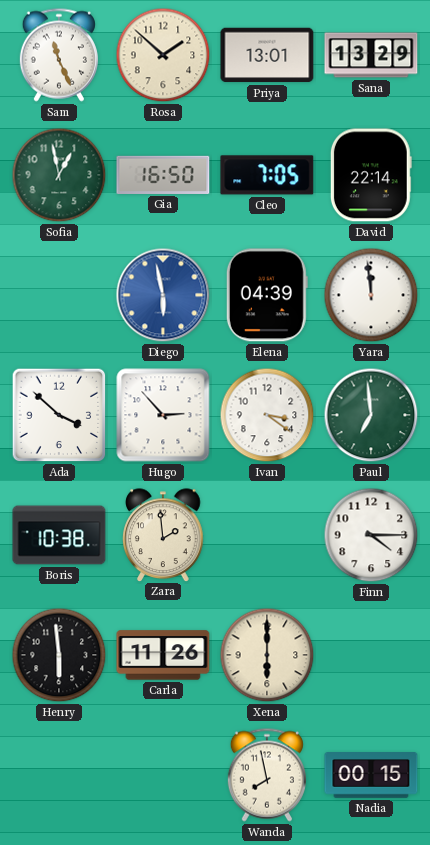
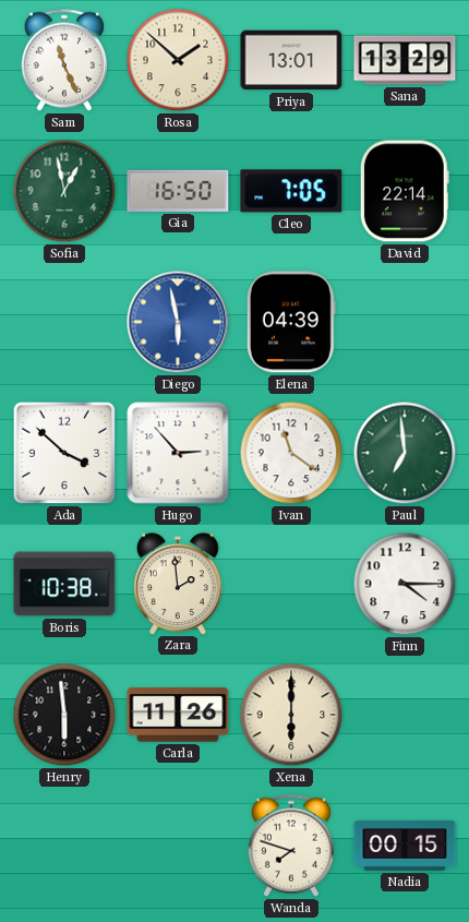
Yara: 11:59 -> none
Ivan: 3:21 -> 11:21
Wanda: 7:58 -> 7:48
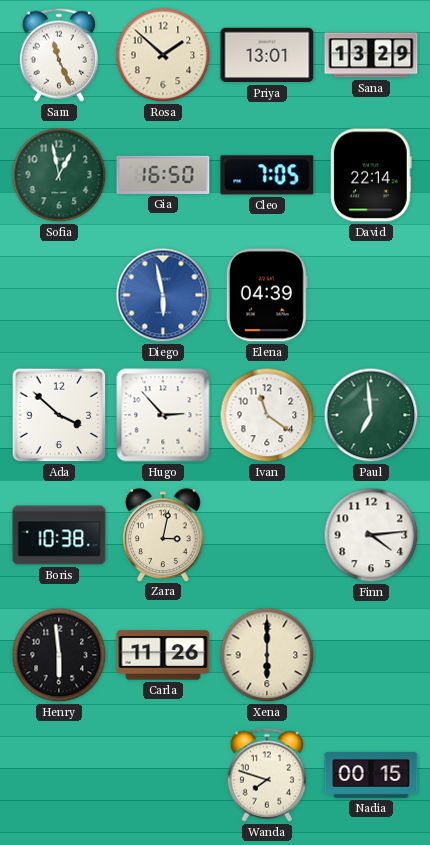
Zara: 1:59 -> 3:02
Finn: 4:15 -> 4:14
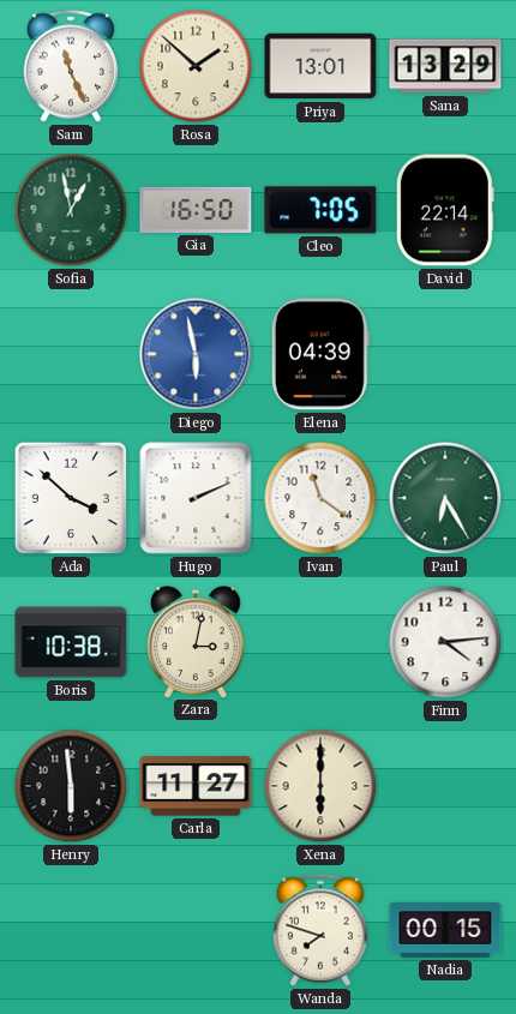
Hugo: 2:53 -> 2:11
Paul: 6:59 -> 6:25
Carla: 11:26 -> 11:27
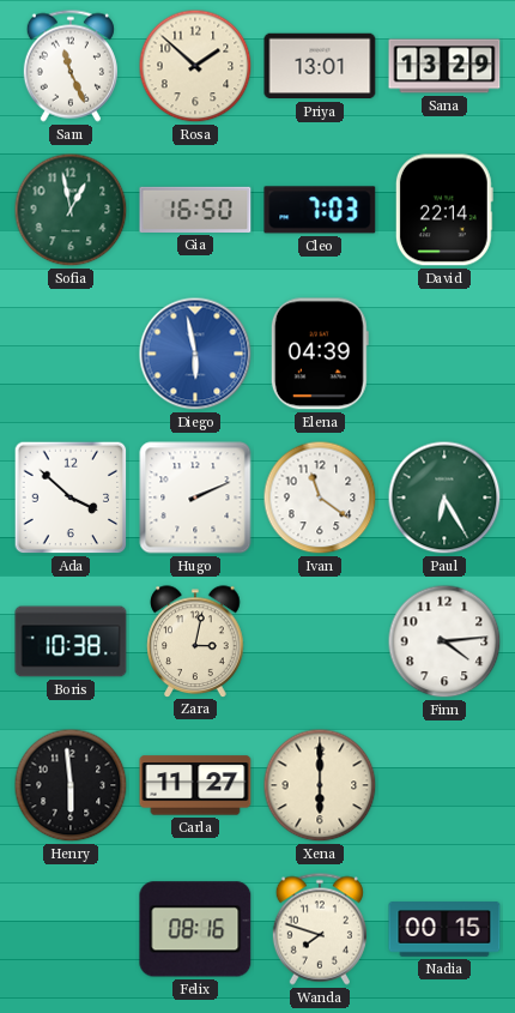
Cleo: 7:05 -> 7:03
Felix: none -> 08:16
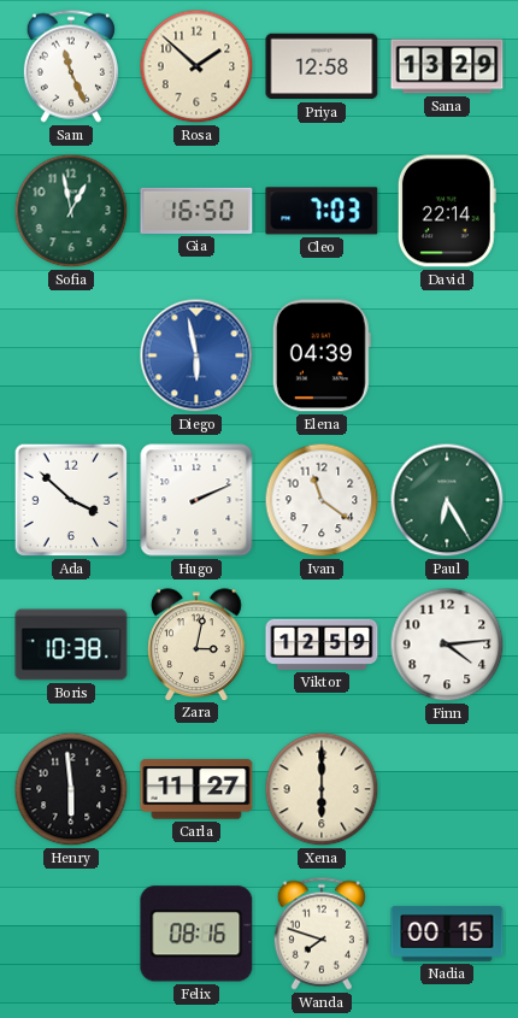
Priya: 13:01 -> 12:58
Viktor: none -> 12:59
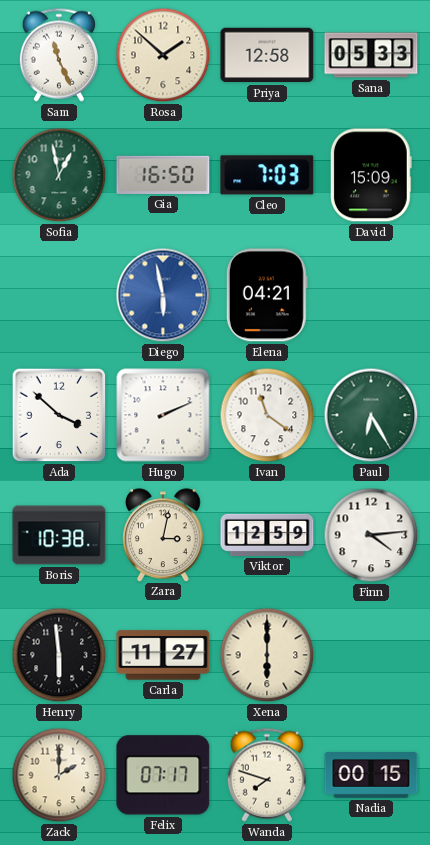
Sana: 13:29 -> 05:33
David: 22:14 -> 15:09
Elena: 04:39 -> 04:21
Zack: none -> 2:00
Felix: 08:16 -> 07:17
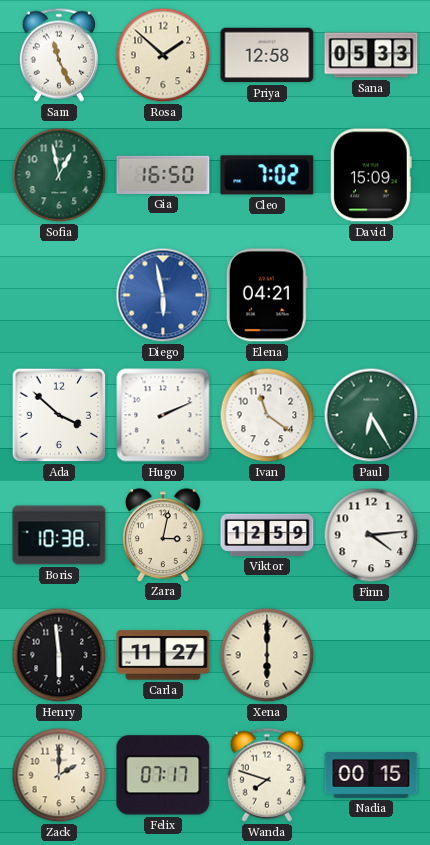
Cleo: 7:03 -> 7:02
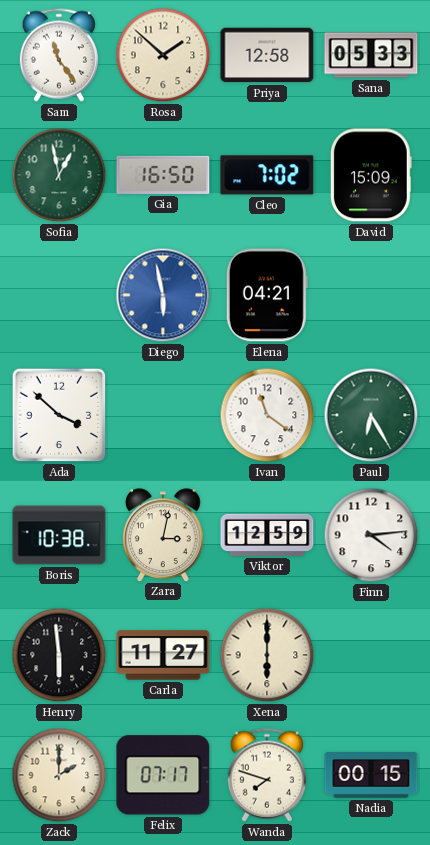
Sam: 11:26 -> 11:24
Hugo: 2:11 -> none
